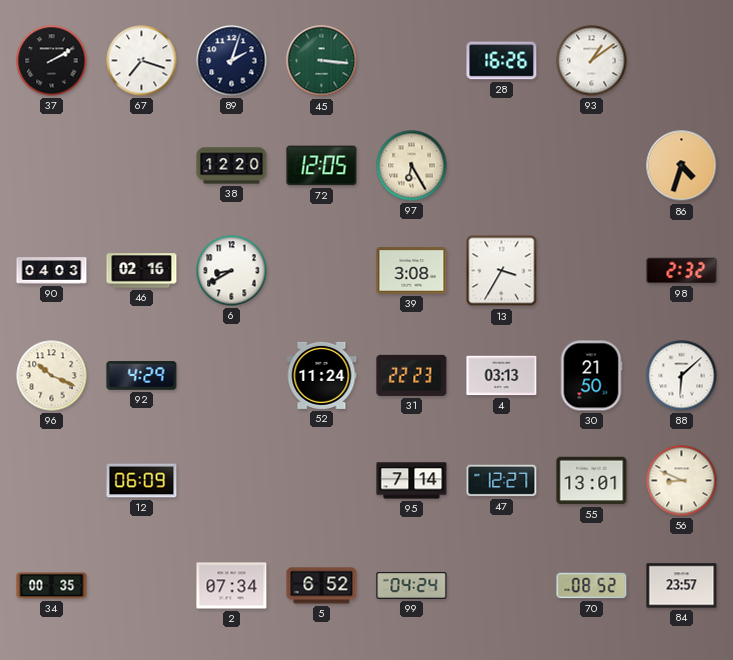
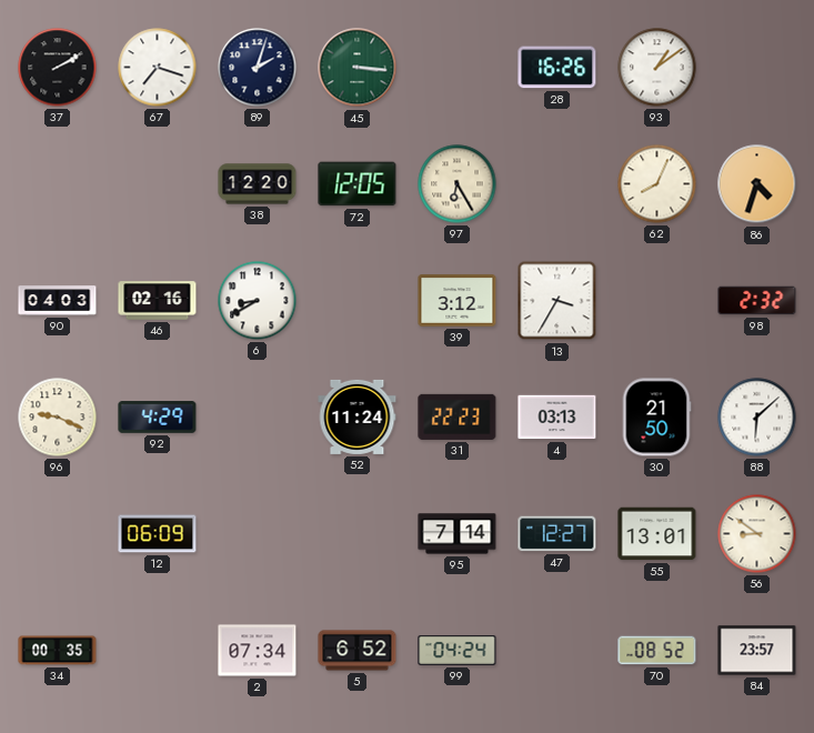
62: none -> 8:04
39: 3:08 -> 3:12
96: 10:19 -> 9:19
56: 8:49 -> 8:51
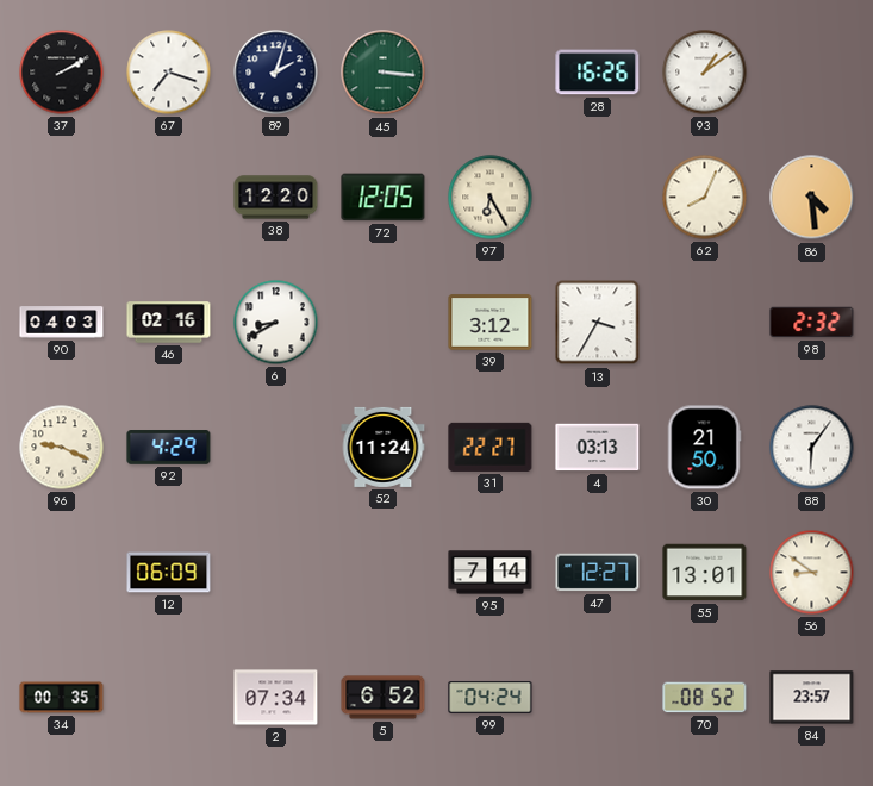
86: 4:33 -> 4:29
31: 22:23 -> 22:27
88: 6:08 -> 6:06
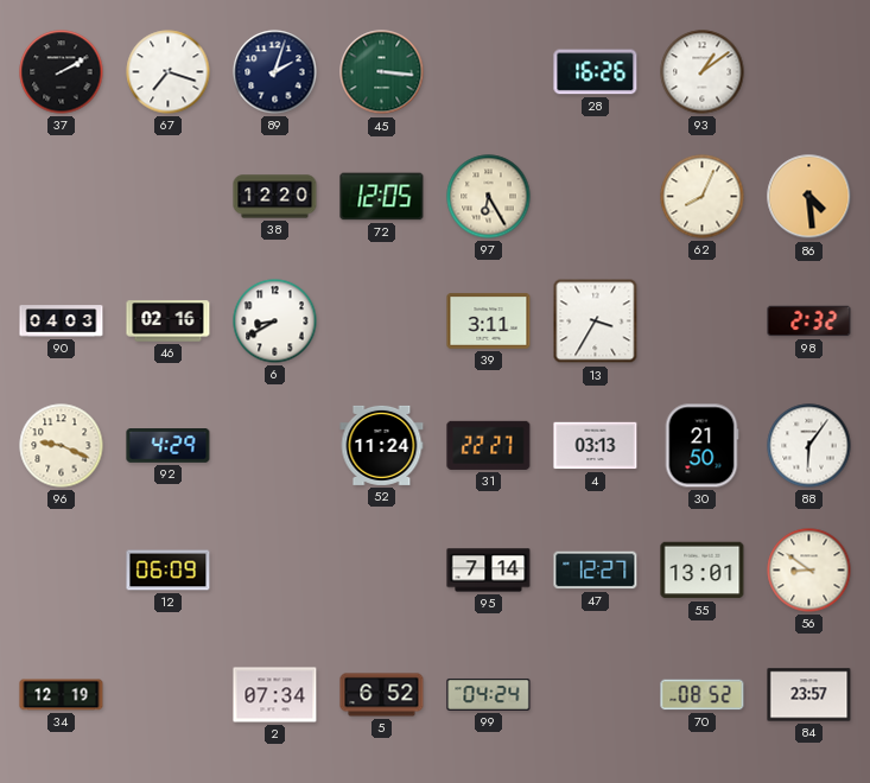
39: 3:12 -> 3:11
34: 00:35 -> 12:19
